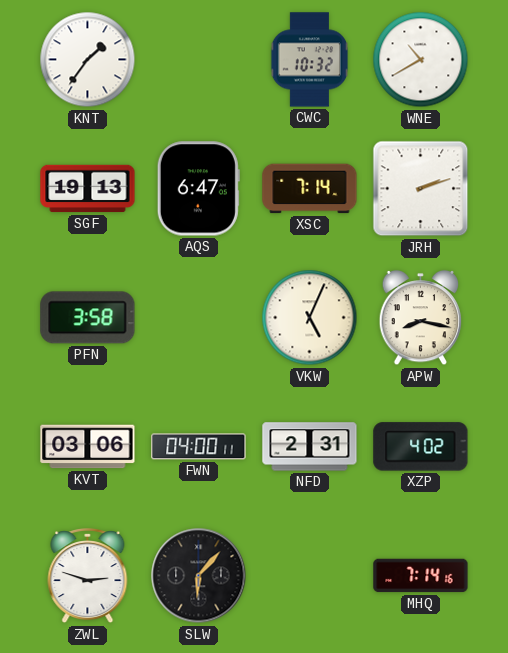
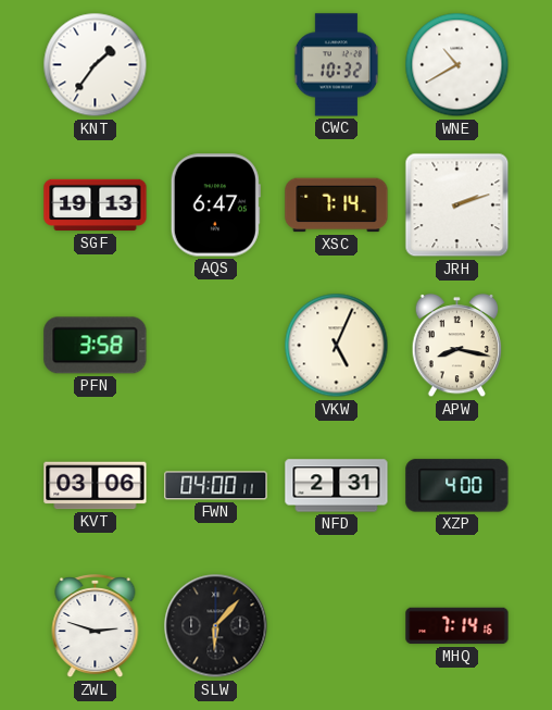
XZP: 4:02 -> 4:00
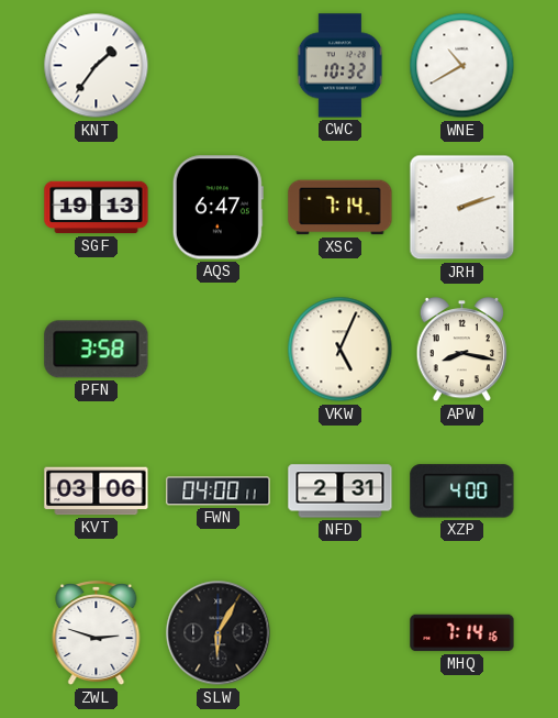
SLW: 6:07 -> 6:05
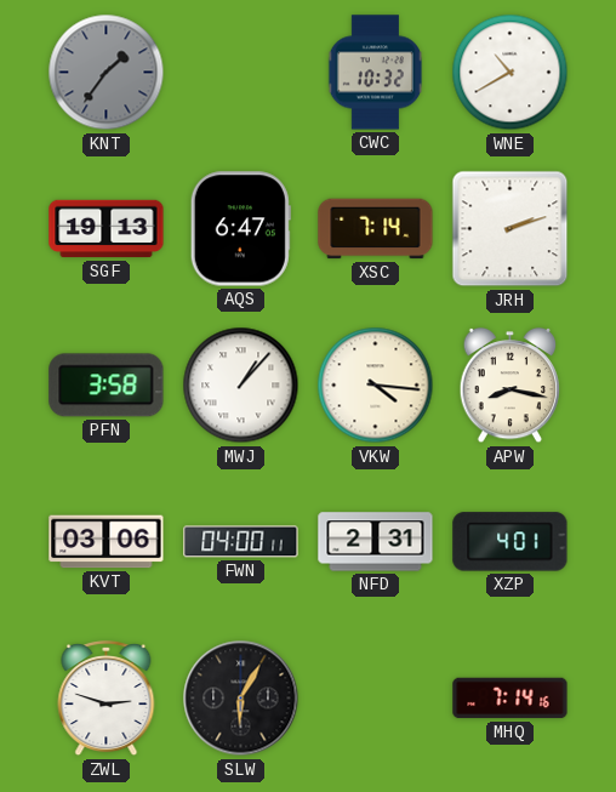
KNT dial: white -> grey
MWJ: none -> 1:07
VKW: 5:04 -> 4:16
XZP: 4:00 -> 4:01
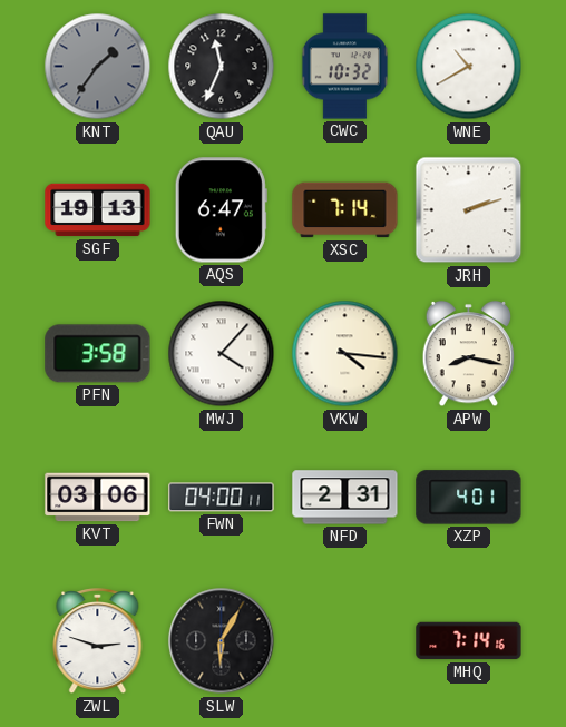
QAU: none -> 11:34
MWJ: 1:07 -> 4:07
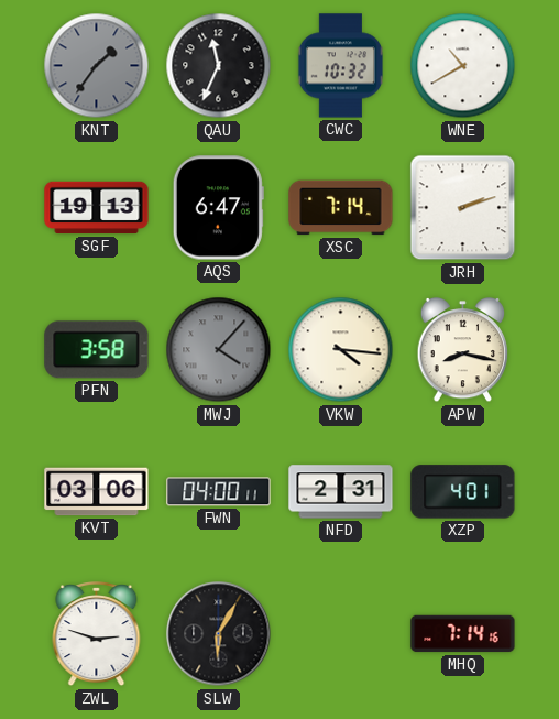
MWJ dial: white -> grey
